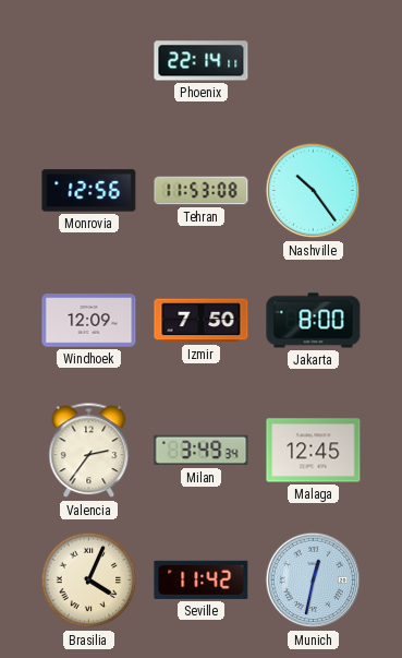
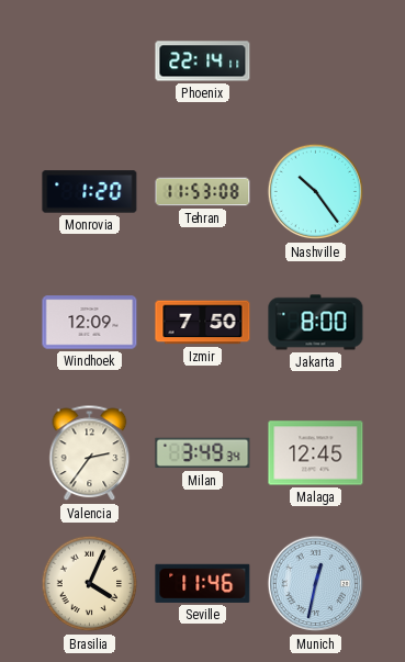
Monrovia: 12:56 -> 1:20
Seville: 11:42 -> 11:46
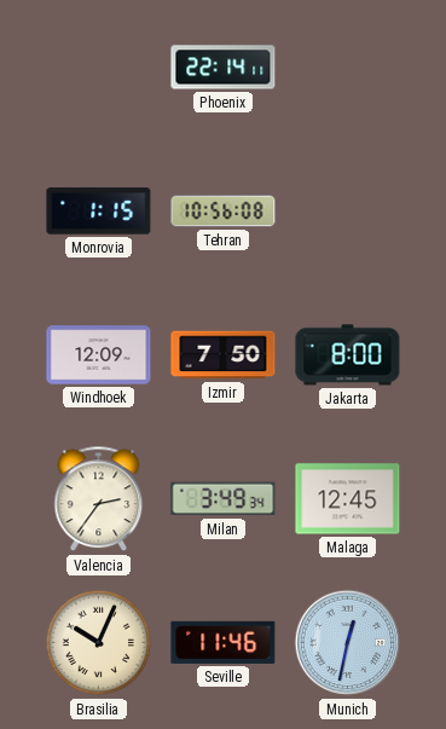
Monrovia: 1:20 -> 1:15
Tehran: 11:53 -> 10:56
Nashville: 10:24 -> none
Brasilia: 4:04 -> 10:04
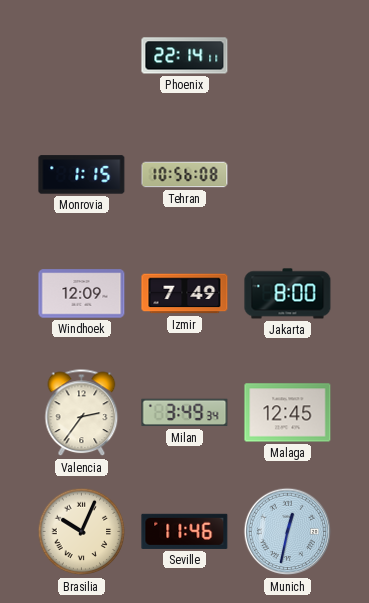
Izmir: 7:50 -> 7:49
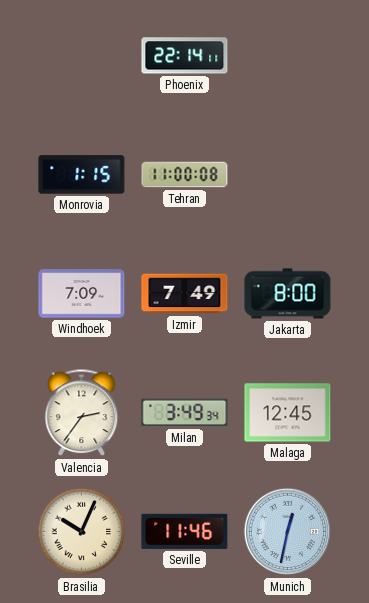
Tehran: 10:56 -> 11:00
Windhoek: 12:09 -> 7:09
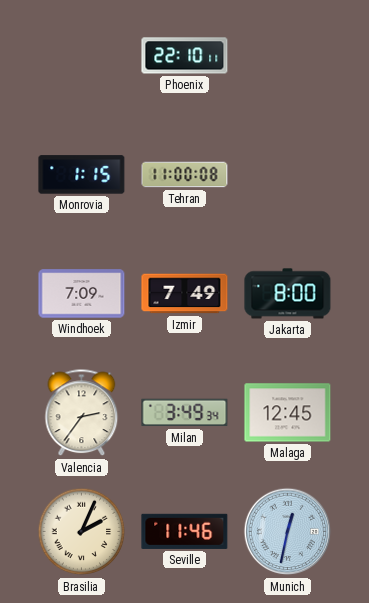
Phoenix: 22:14 -> 22:10
Brasilia: 10:04 -> 2:04
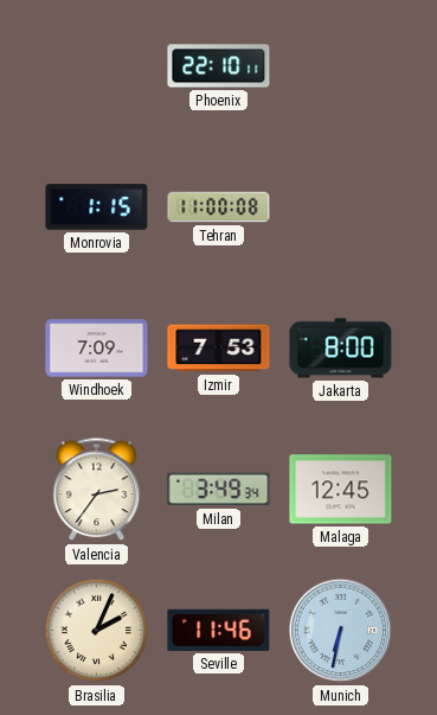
Izmir: 7:49 -> 7:53
Munich: 12:32 -> 6:32
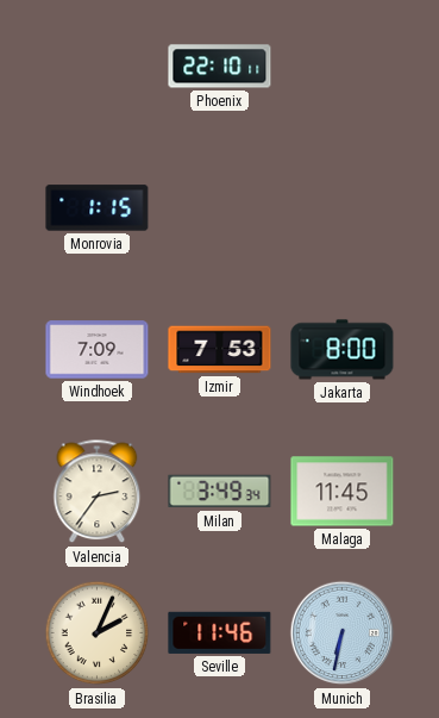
Tehran: 11:00 -> none
Malaga: 12:45 -> 11:45
